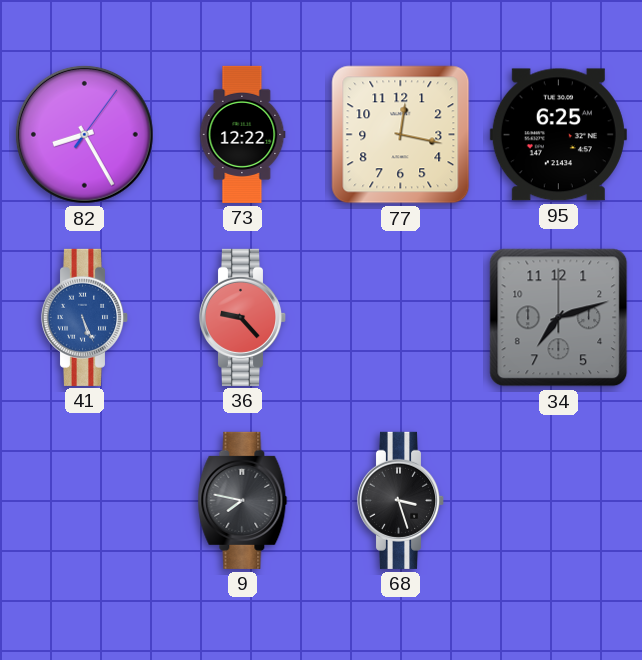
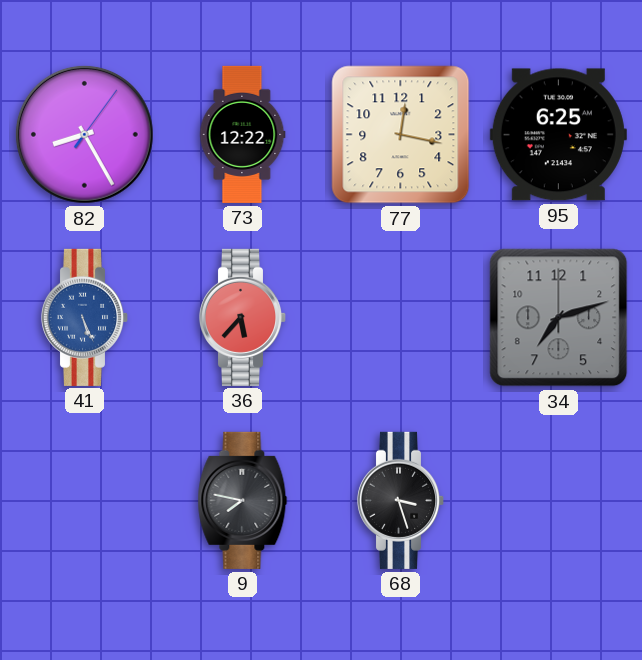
36: 9:23 -> 5:37
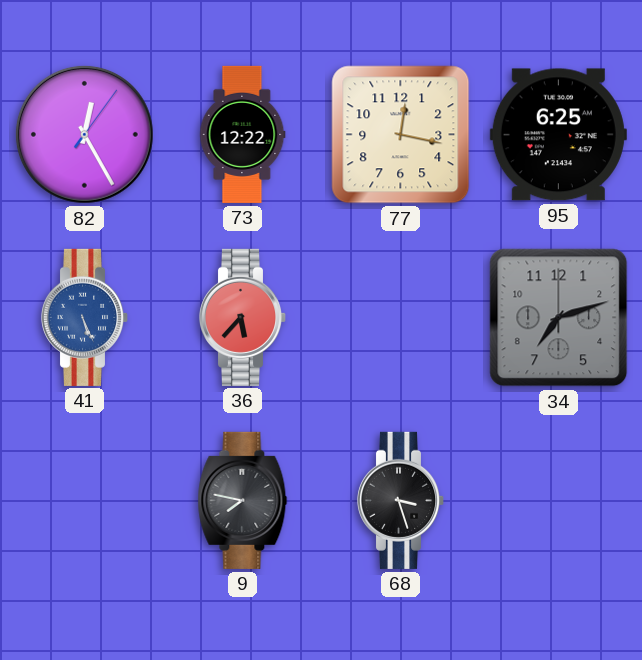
82: 8:25 -> 12:25
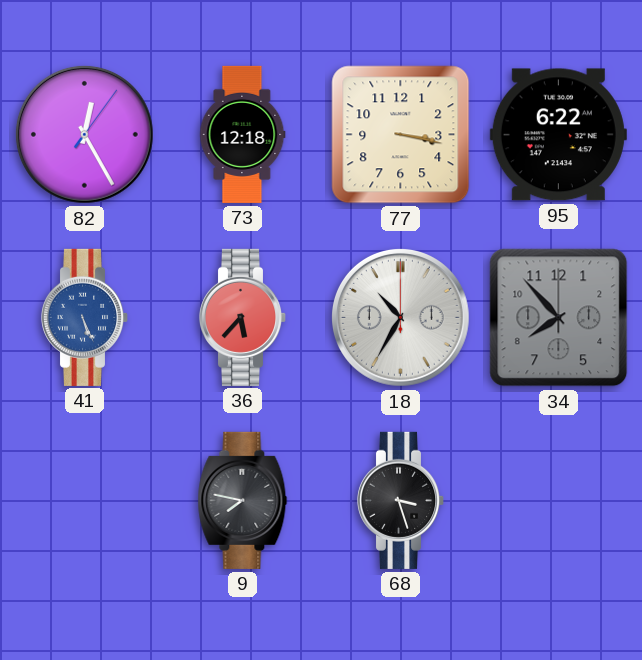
73: 12:22 -> 12:18
77: 12:17 -> 3:17
95: 6:25 -> 6:22
18: none -> 10:35
34: 7:12 -> 7:53
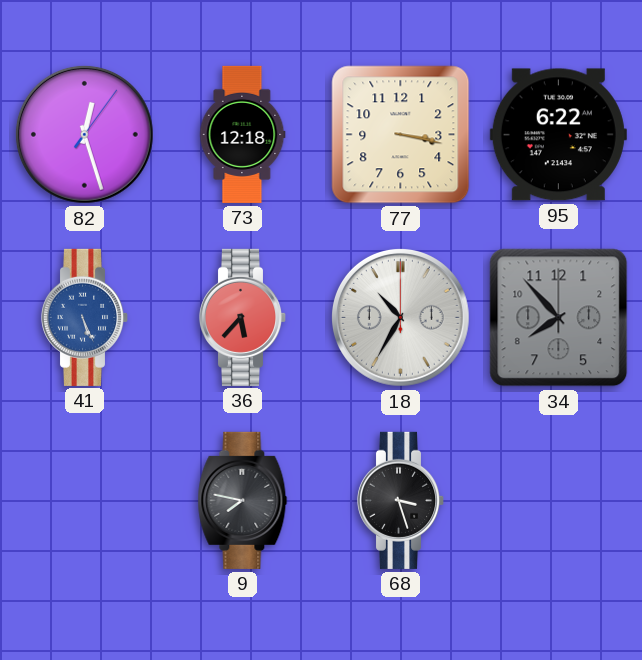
82: 12:25 -> 12:27
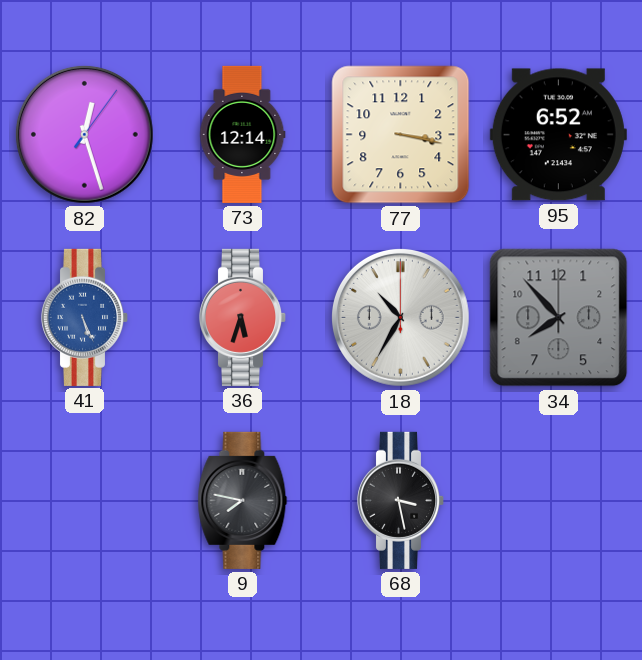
73: 12:18 -> 12:14
95: 6:22 -> 6:52
36: 5:37 -> 5:33
68: 3:27 -> 3:28
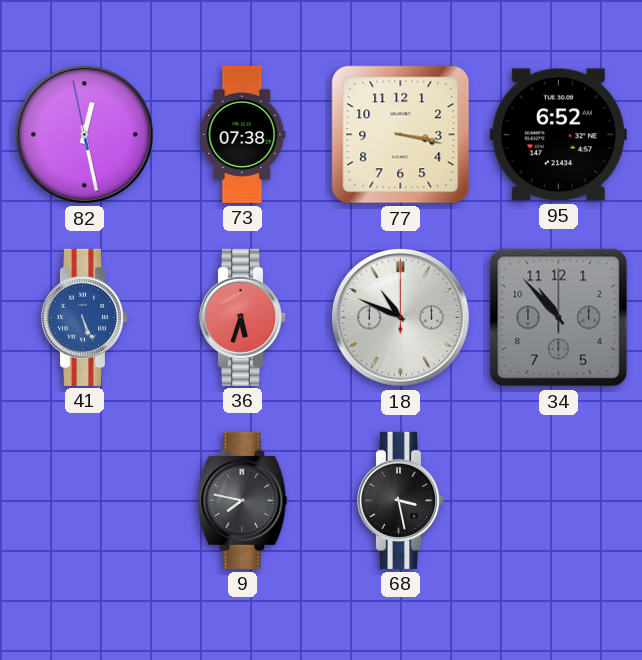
82: 12:27:06 -> 12:27:58
73: 12:14 -> 07:38
18: 10:35 -> 10:49
34: 7:53 -> 10:53
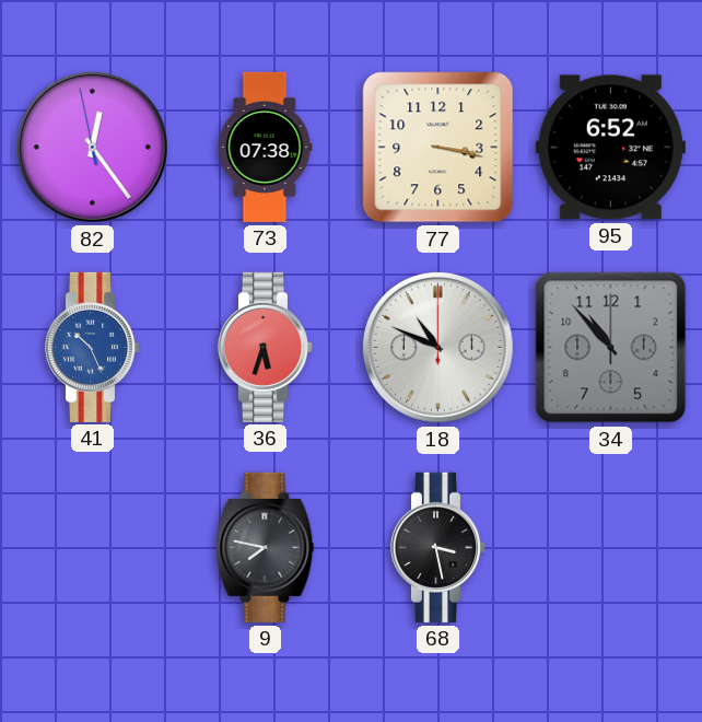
82: 12:27 -> 12:23
41: 5:26 -> 10:26
